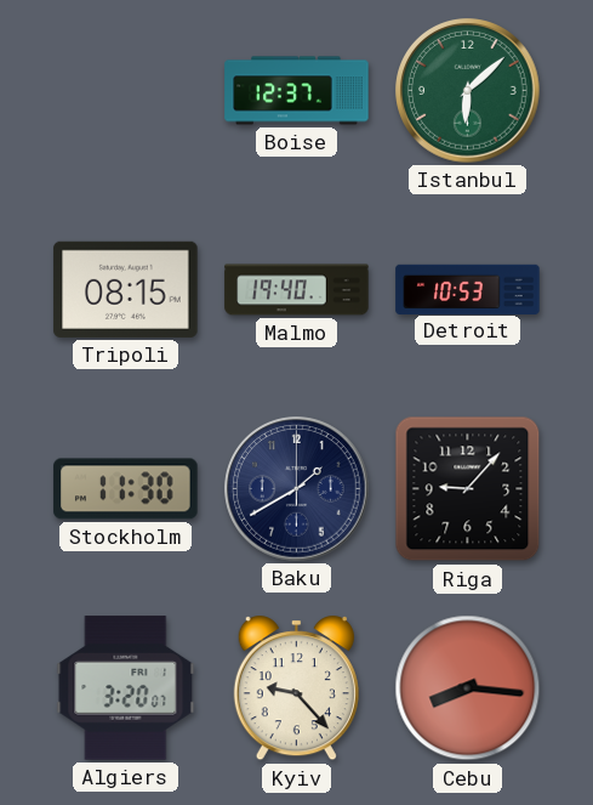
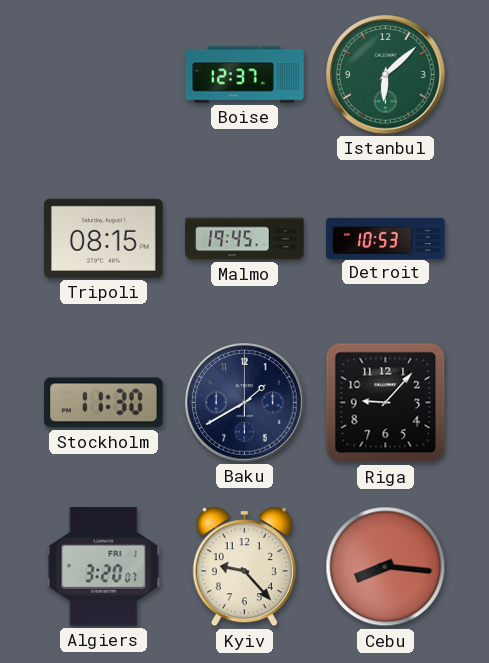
Malmo: 19:40 -> 19:45
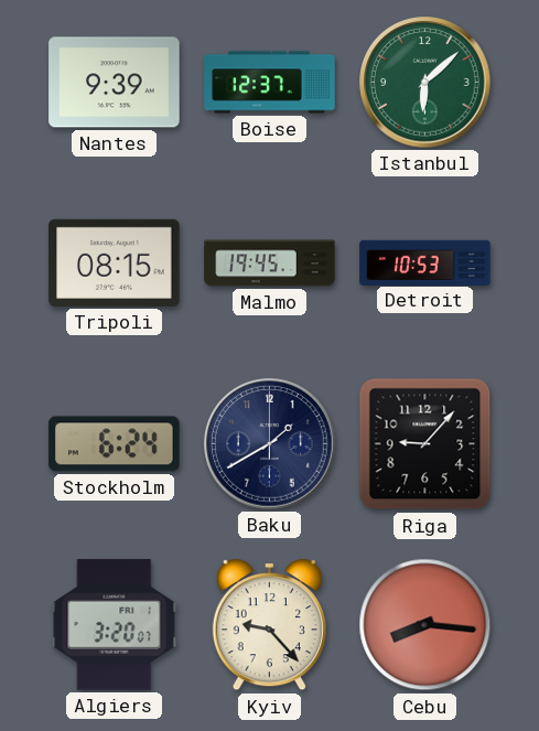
Nantes: none -> 9:39
Stockholm: 11:30 -> 6:24
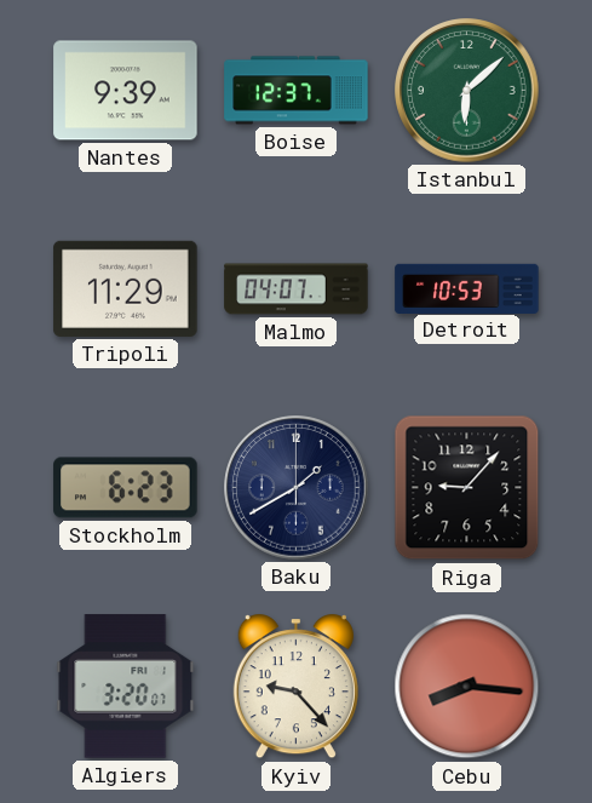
Tripoli: 08:15 -> 11:29
Malmo: 19:45 -> 04:07
Stockholm: 6:24 -> 6:23
